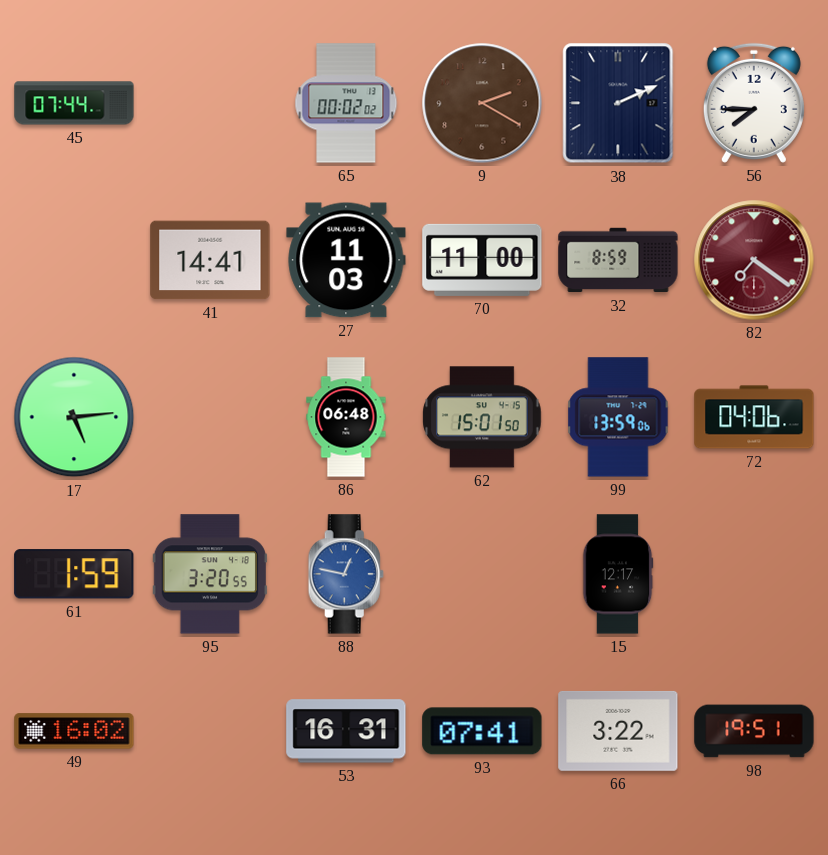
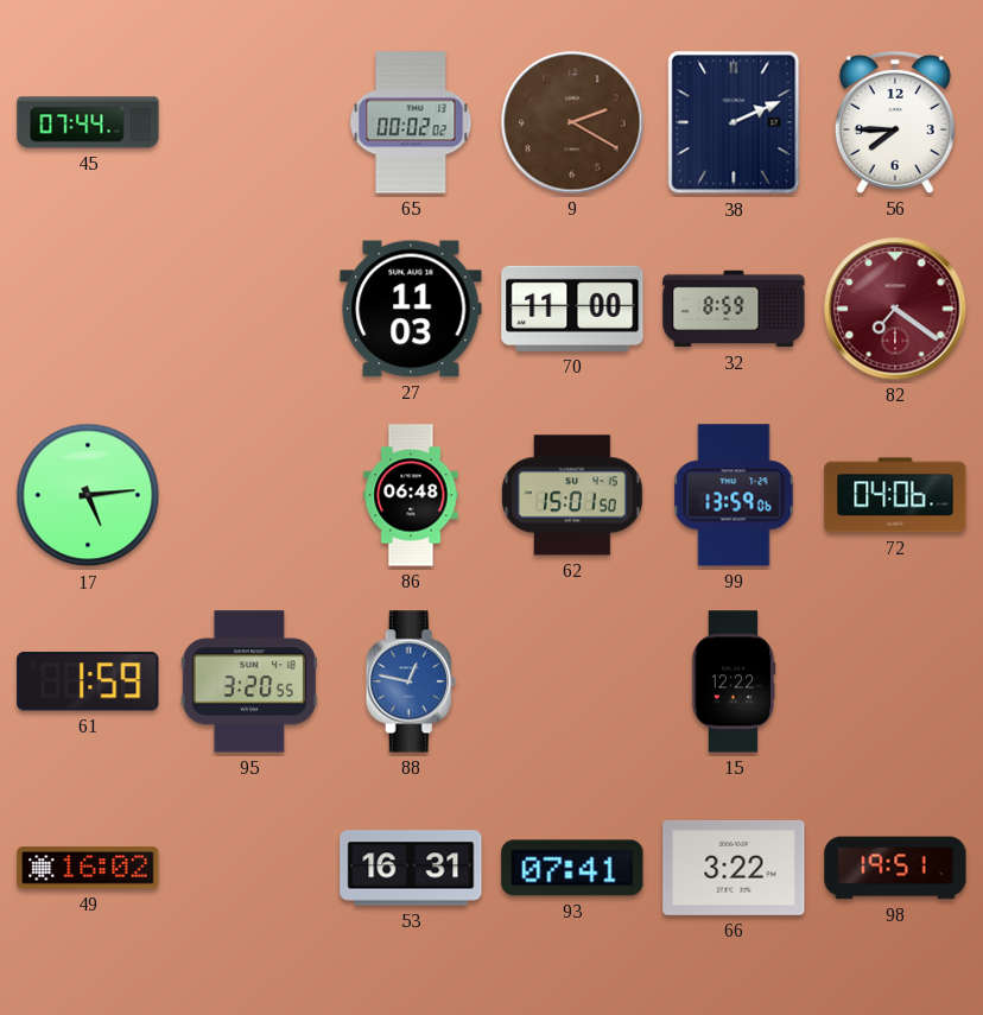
41: 14:41 -> none
15: 12:17 -> 12:22
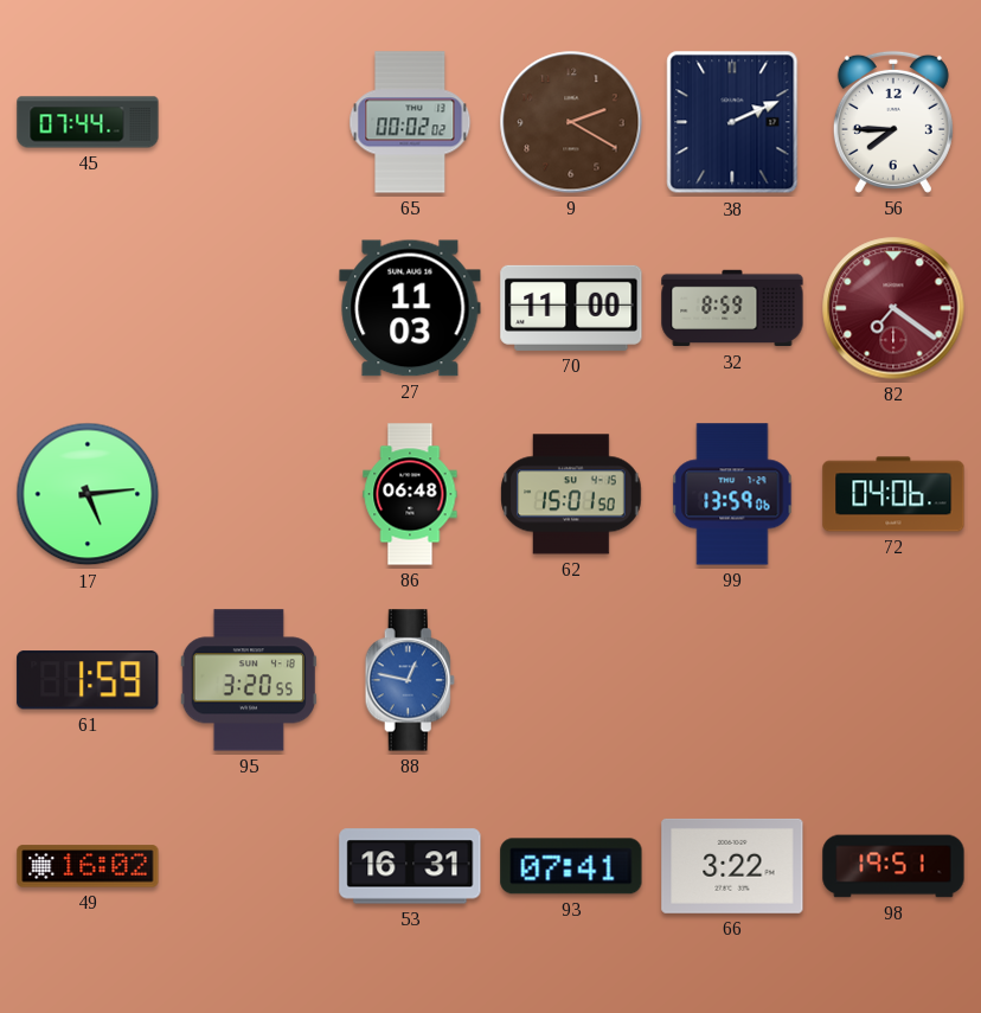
15: 12:22 -> none
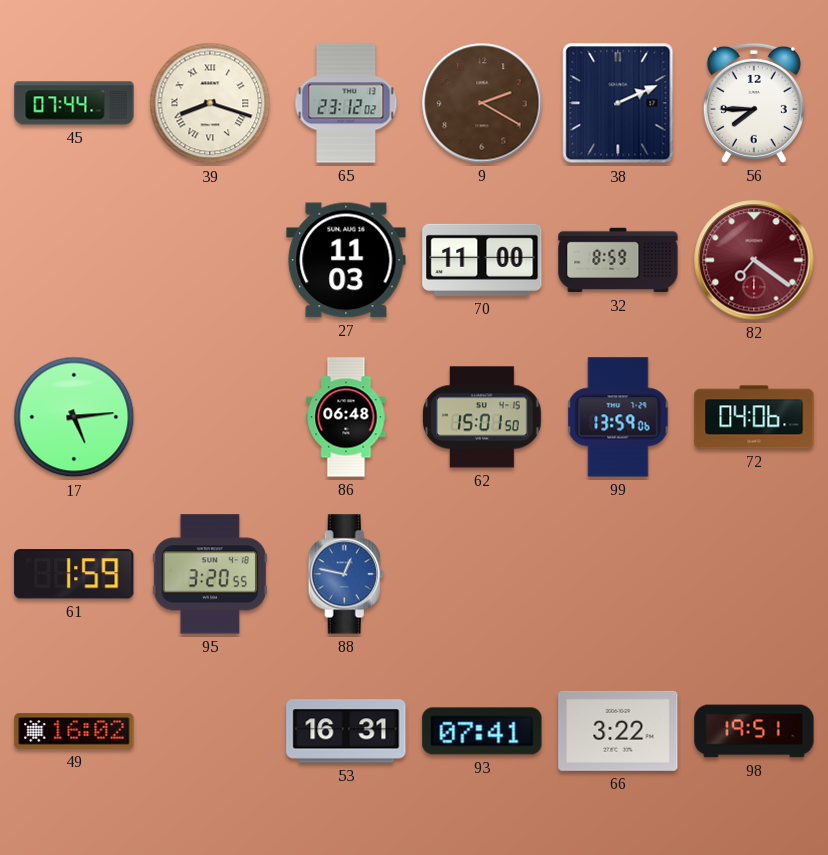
39: none -> 8:18
65: 00:02 -> 23:12
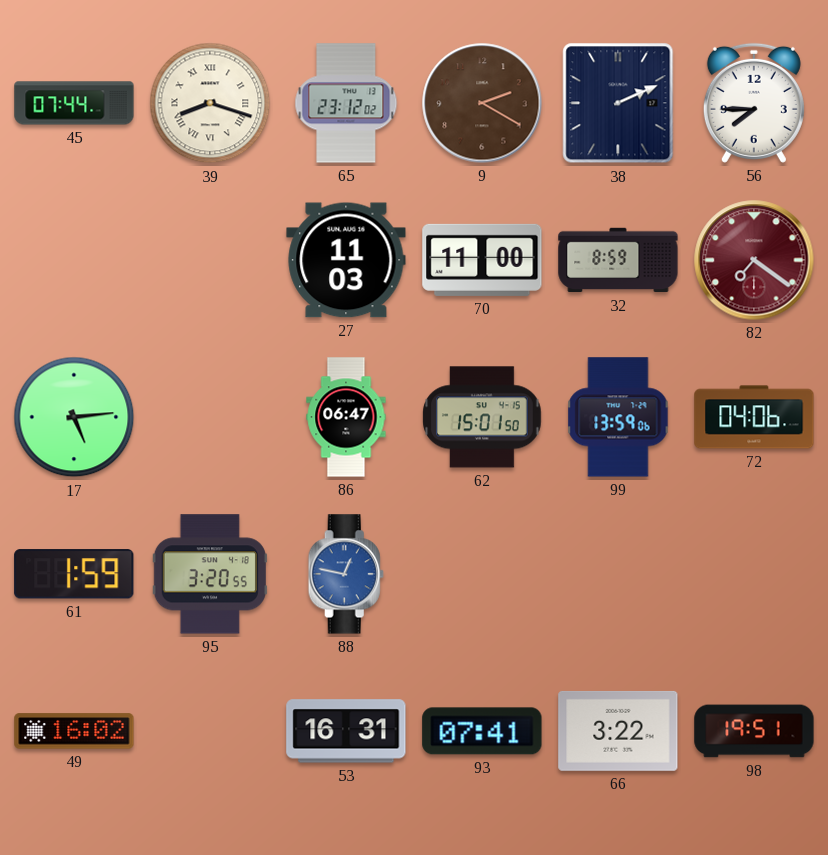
86: 06:48 -> 06:47
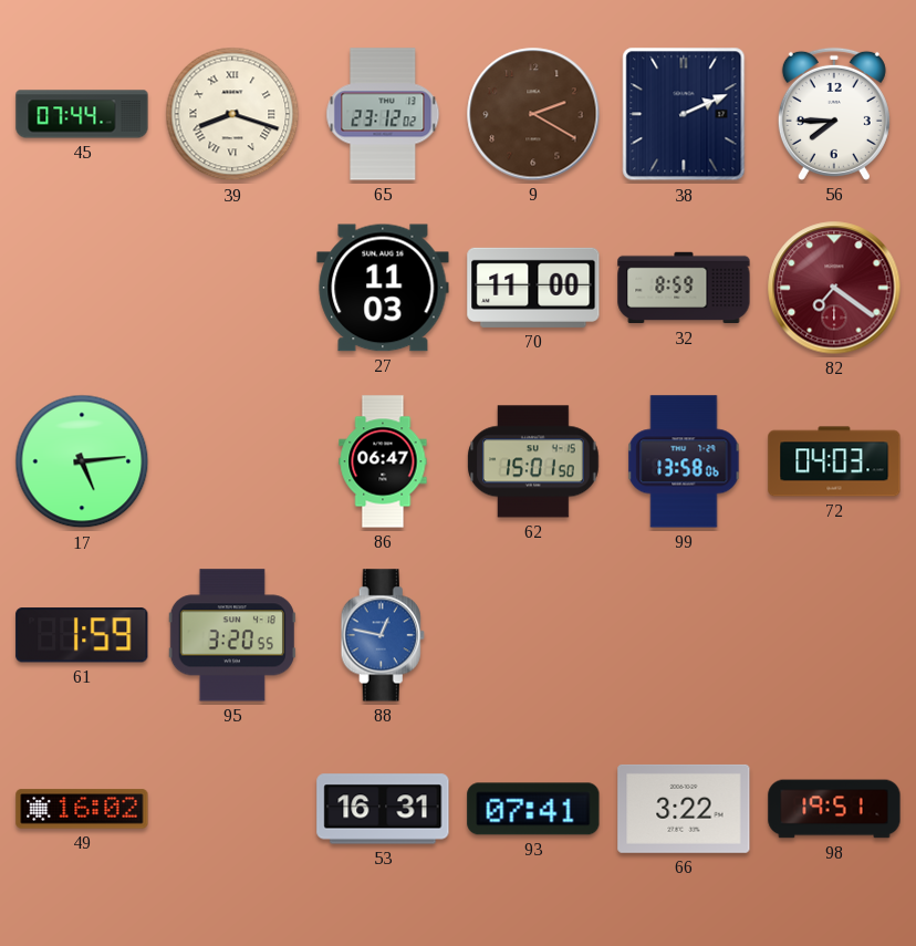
99: 13:59 -> 13:58
72: 04:06 -> 04:03
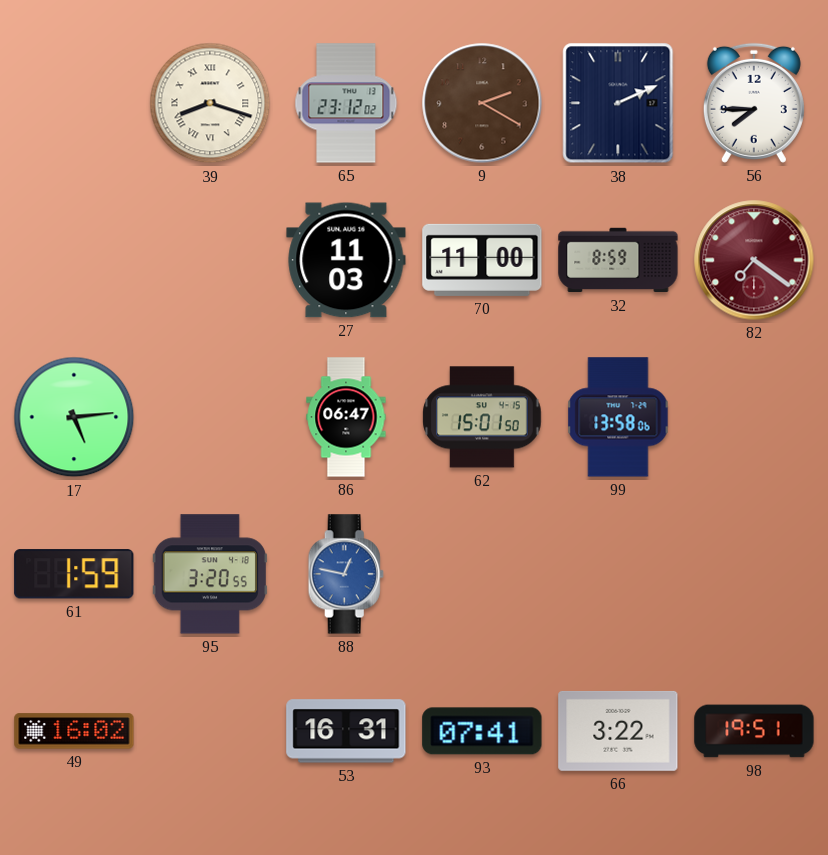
45: 07:44 -> none
72: 04:03 -> none
